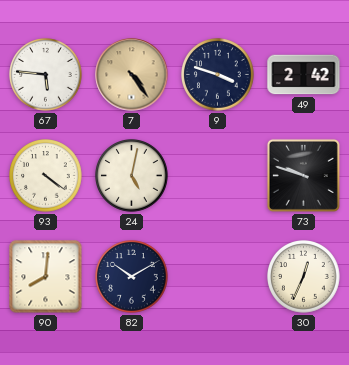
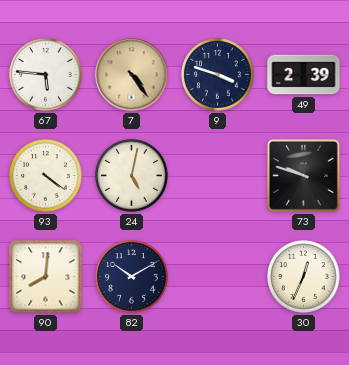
49: 2:42 -> 2:39
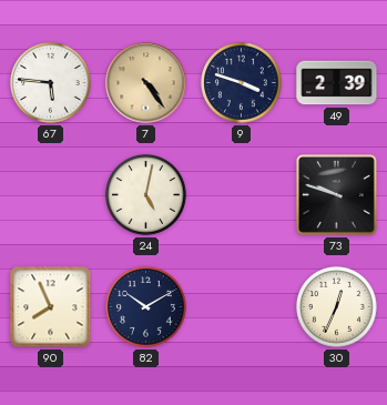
93: 4:21 -> none
90: 8:01 -> 7:56
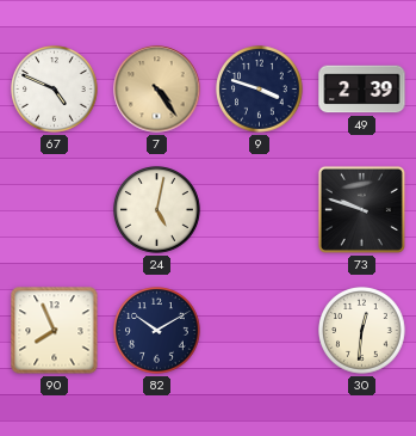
67: 5:46 -> 4:49
30: 12:34 -> 12:31
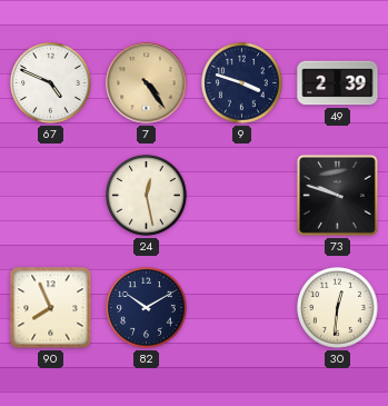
24: 5:02 -> 12:28
